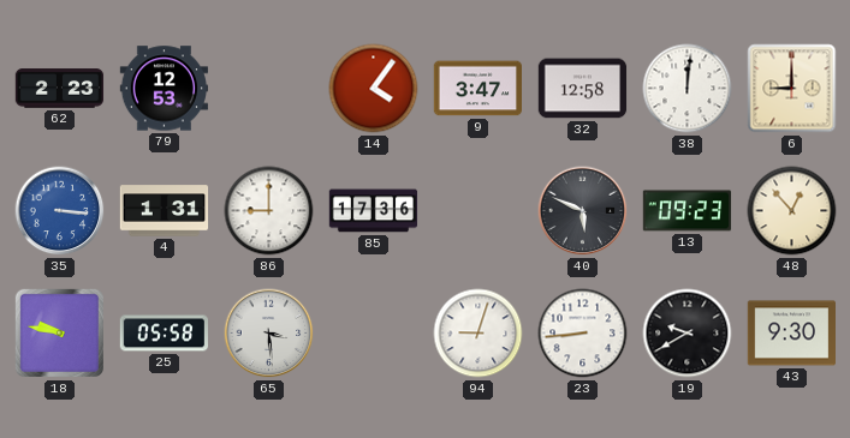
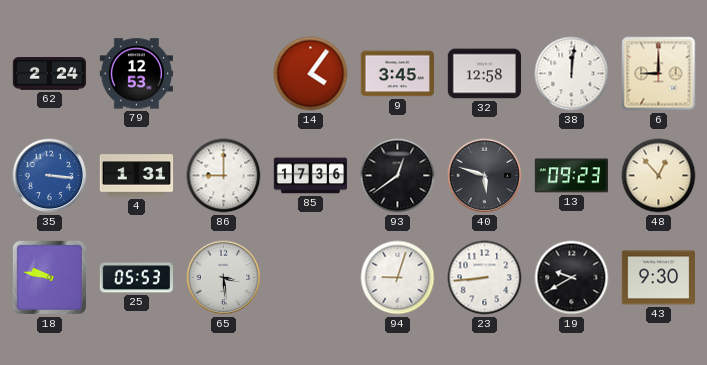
62: 2:23 -> 2:24
9: 3:47 -> 3:45
93: none -> 12:39
40: 5:49 -> 5:48
25: 05:58 -> 05:53
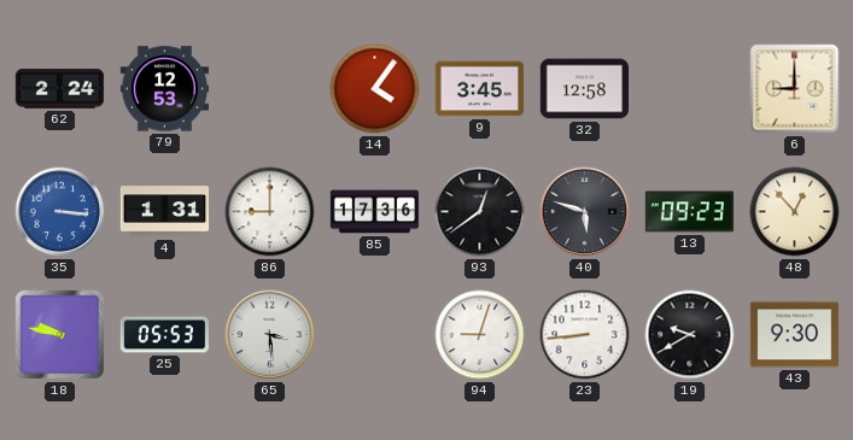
38: 12:01 -> none
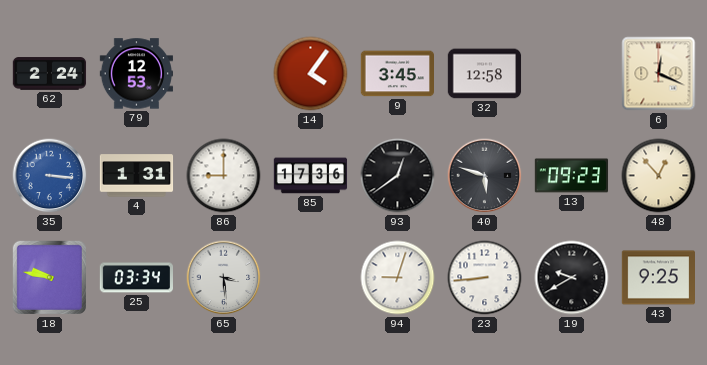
6: 9:00 -> 12:19
25: 05:53 -> 03:34
43: 9:30 -> 9:25
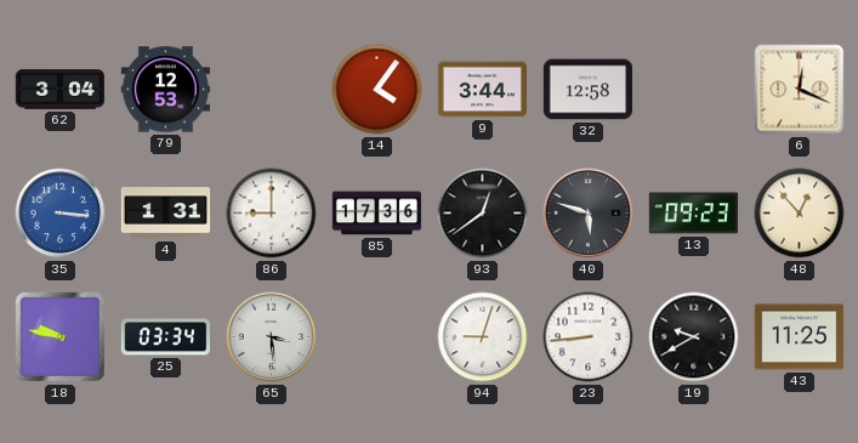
62: 2:24 -> 3:04
9: 3:45 -> 3:44
43: 9:25 -> 11:25
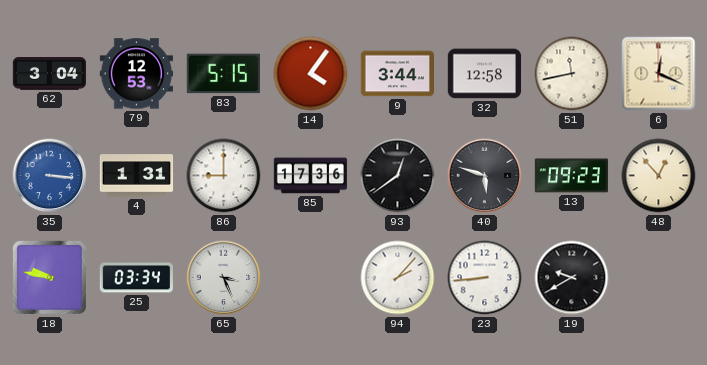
83: none -> 5:15
51: none -> 11:43
65: 3:29 -> 3:26
94: 9:03 -> 2:07
43: 11:25 -> none
